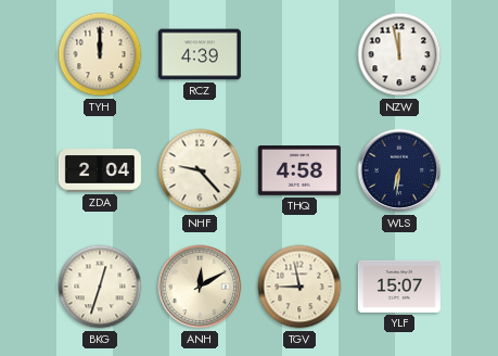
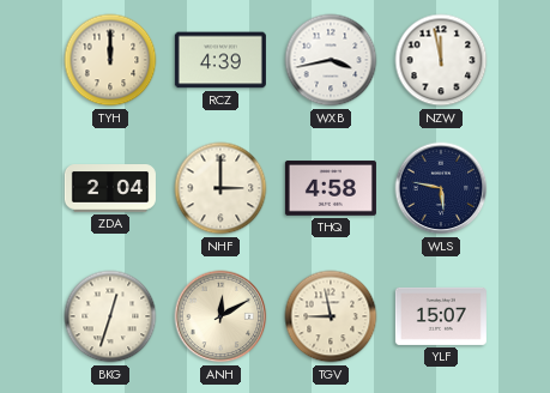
WXB: none -> 3:43
NHF: 9:23 -> 3:00
WLS: 6:31 -> 5:47
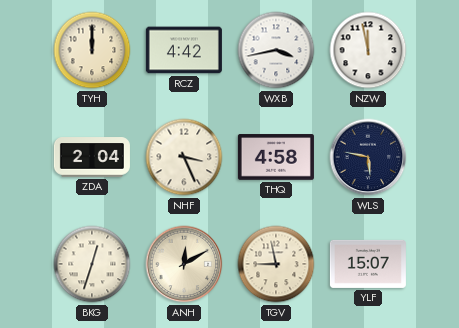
RCZ: 4:39 -> 4:42
NHF: 3:00 -> 3:26
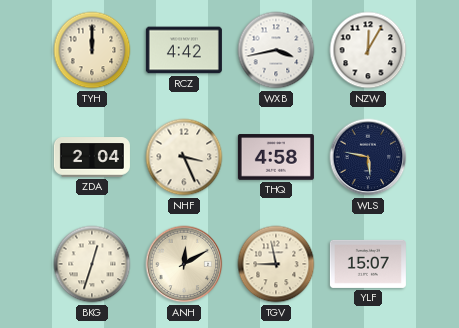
NZW: 11:58 -> 12:05
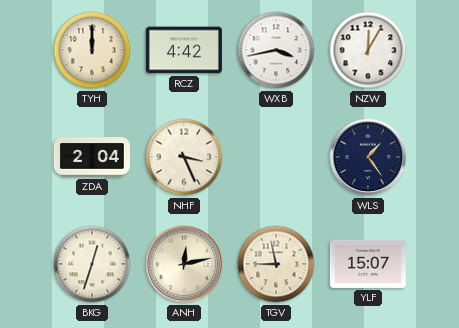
THQ: 4:58 -> none
WLS: 5:47 -> 1:24
ANH: 12:10 -> 12:13
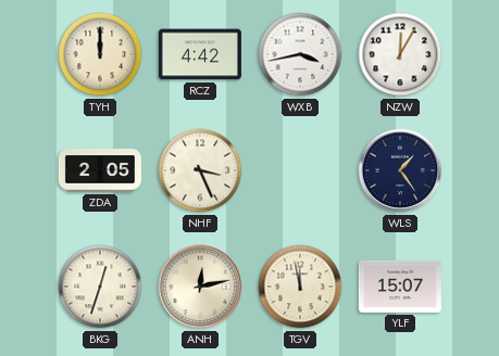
ZDA: 2:04 -> 2:05
TGV: 8:58 -> 11:58
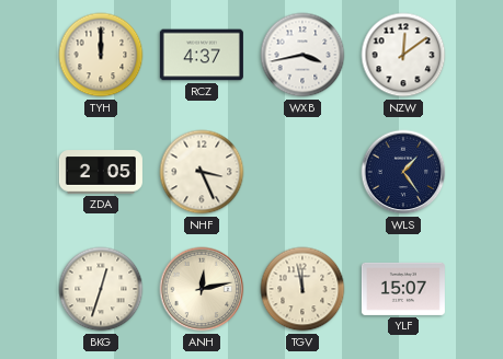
RCZ: 4:42 -> 4:37
NZW: 12:05 -> 12:09
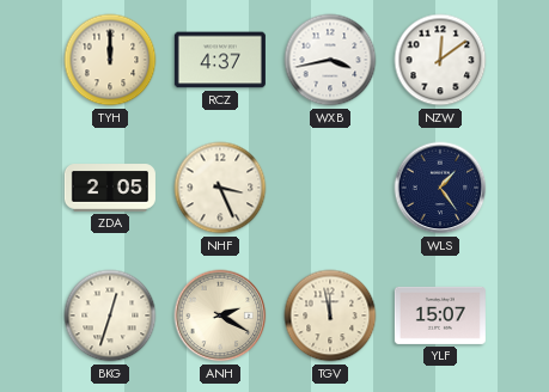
ANH: 12:13 -> 2:20
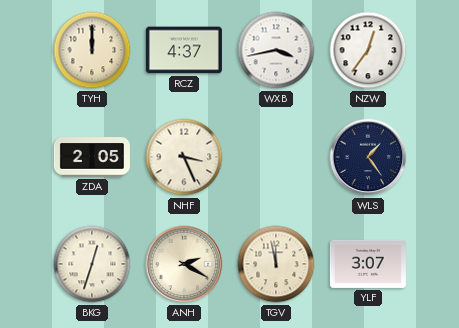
NZW: 12:09 -> 12:36
YLF: 15:07 -> 3:07
